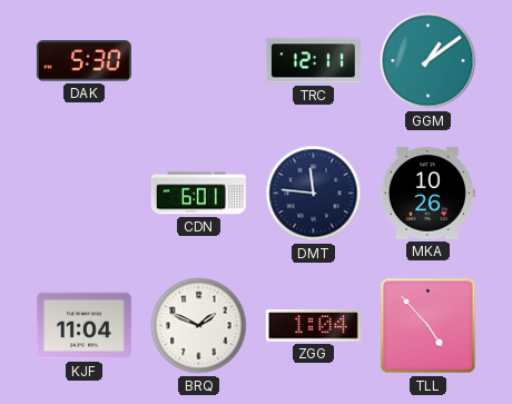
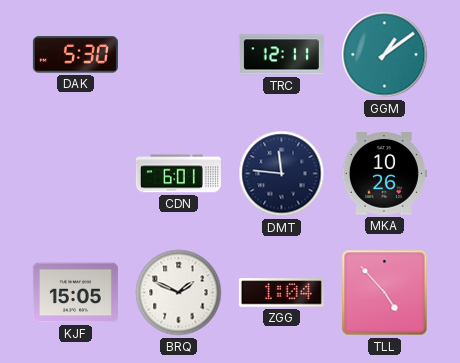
KJF: 11:04 -> 15:05
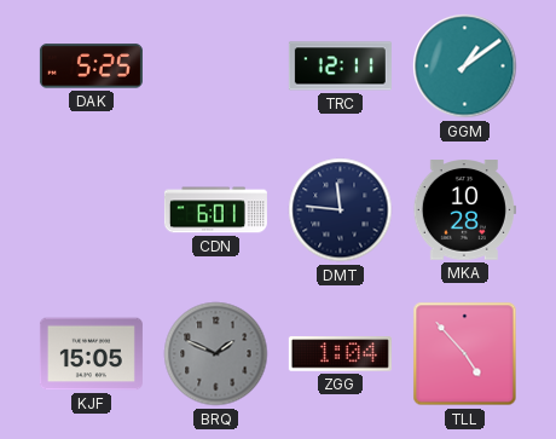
DAK: 5:30 -> 5:25
MKA: 10:26 -> 10:28
BRQ dial: white -> grey
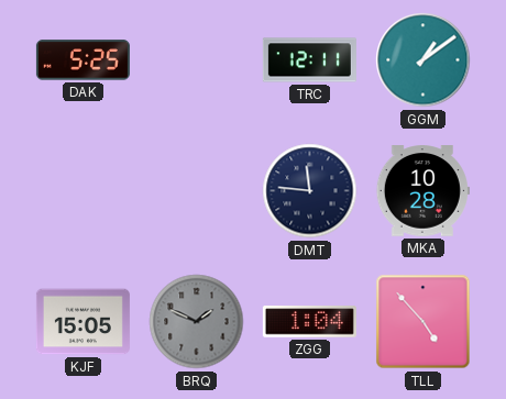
CDN: 6:01 -> none
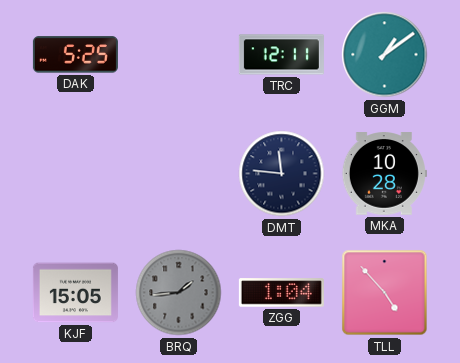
BRQ: 1:49 -> 1:44
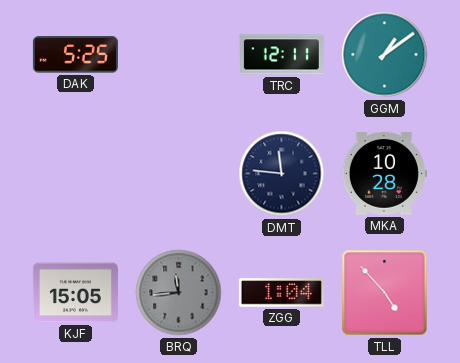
BRQ: 1:44 -> 11:44
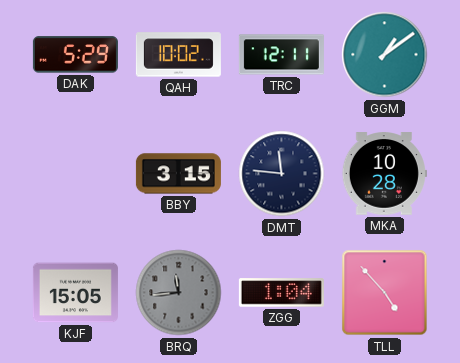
DAK: 5:25 -> 5:29
QAH: none -> 10:02
BBY: none -> 3:15
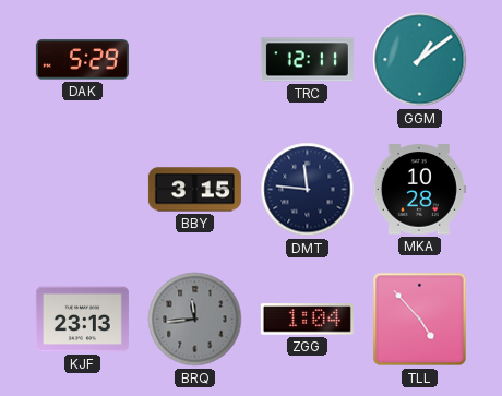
QAH: 10:02 -> none
KJF: 15:05 -> 23:13
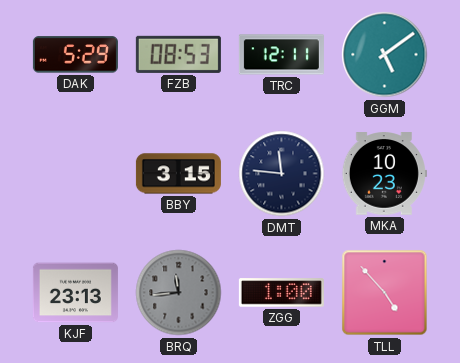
FZB: none -> 08:53
GGM: 1:09 -> 5:09
MKA: 10:28 -> 10:23
ZGG: 1:04 -> 1:00
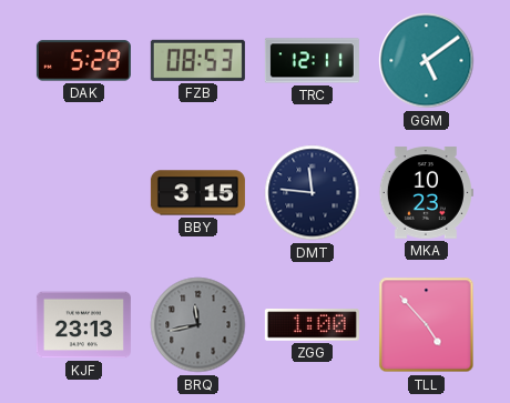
BRQ: 11:44 -> 11:43
